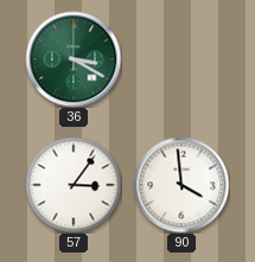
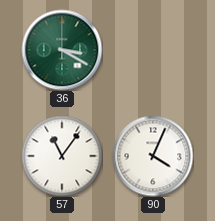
57: 3:06 -> 11:06
90: 3:59 -> 4:04
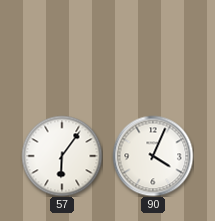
36: 3:20 -> none
57: 11:06 -> 6:06
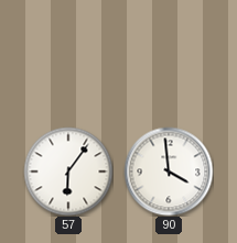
90: 4:04 -> 3:59
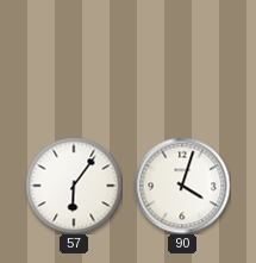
90: 3:59 -> 4:03
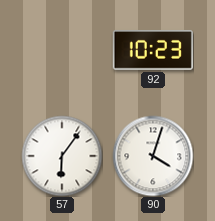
92: none -> 10:23
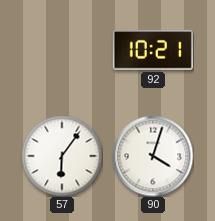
92: 10:23 -> 10:21
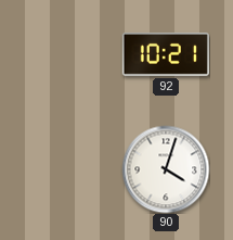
57: 6:06 -> none
